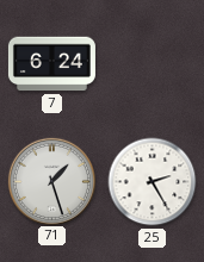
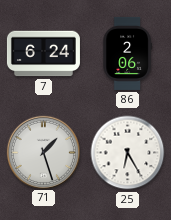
86: none -> 2:06
25: 2:25 -> 6:25
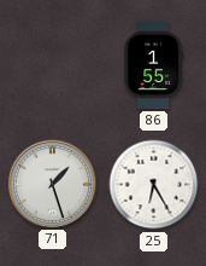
7: 6:24 -> none
86: 2:06 -> 1:55
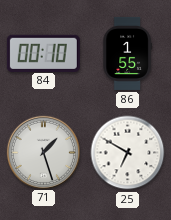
84: none -> 00:10
25: 6:25 -> 6:50
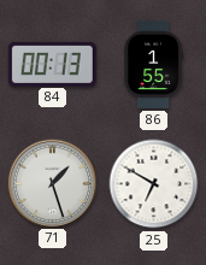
84: 00:10 -> 00:13
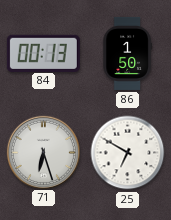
86: 1:55 -> 1:50
71: 1:27 -> 6:27
